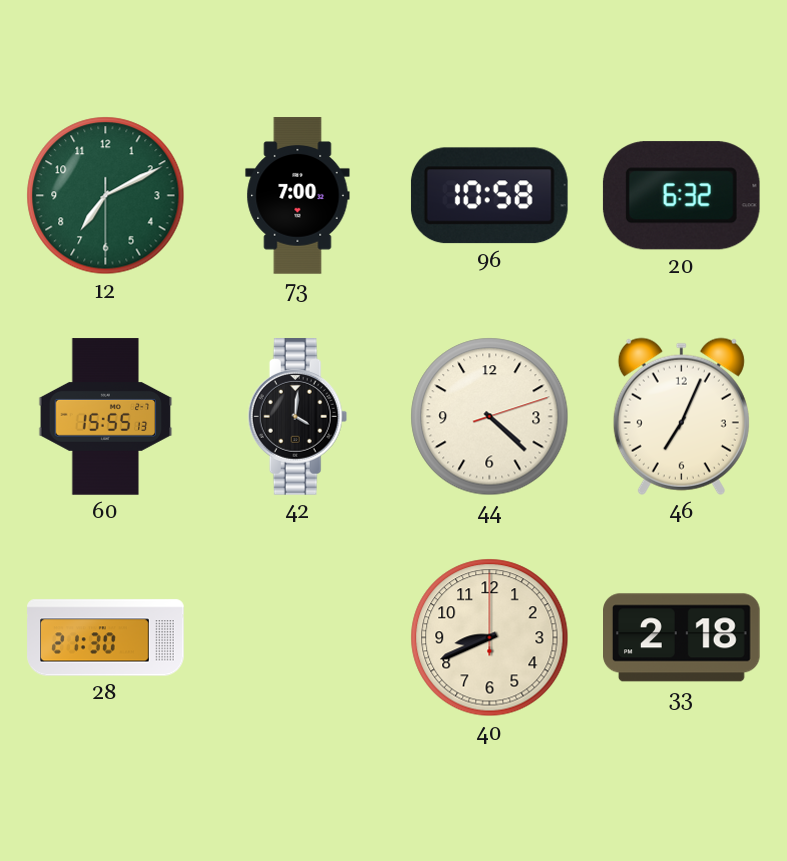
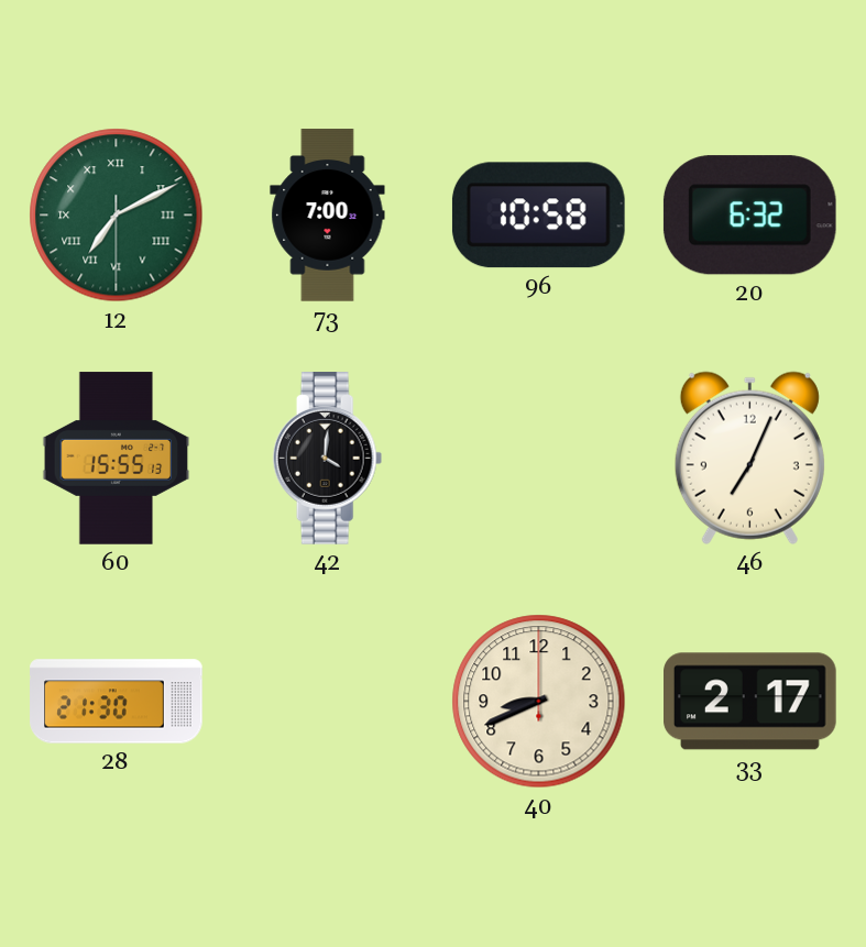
12 numerals: Arabic -> Roman
44: 4:22 -> none
33: 2:18 -> 2:17
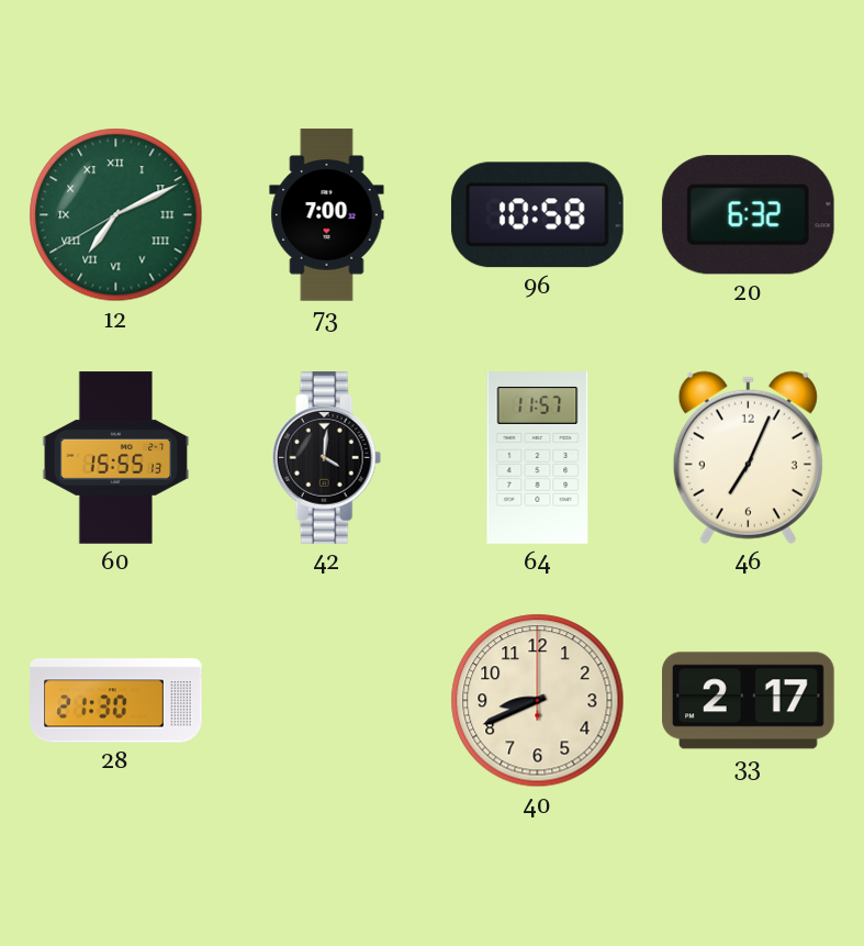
12: 7:10:30 -> 7:10:40
64: none -> 11:57
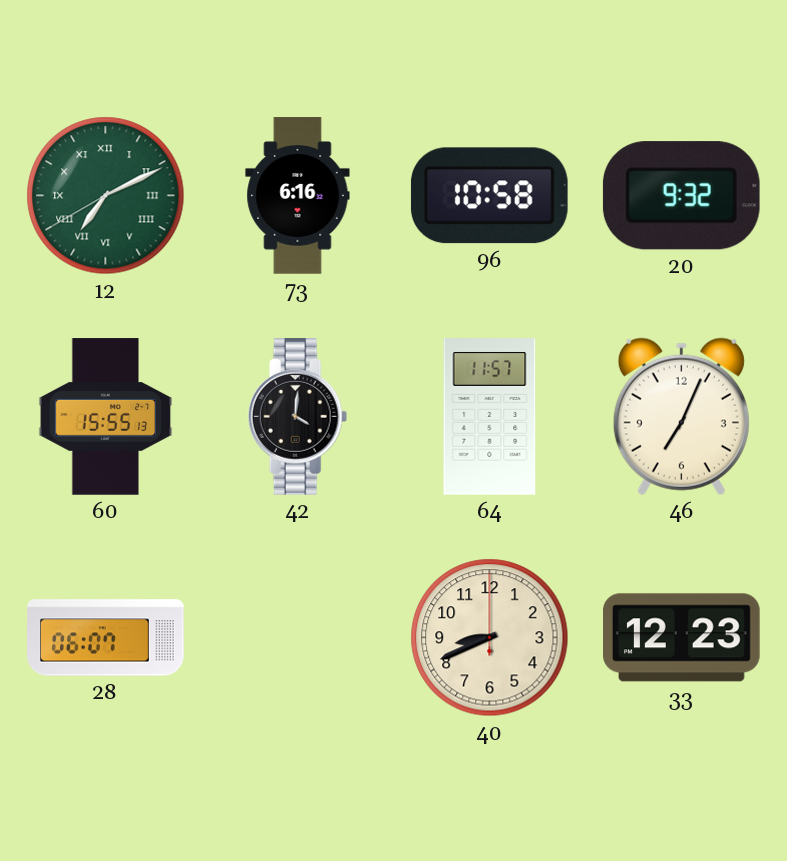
73: 7:00 -> 6:16
20: 6:32 -> 9:32
28: 21:30 -> 06:07
33: 2:17 -> 12:23
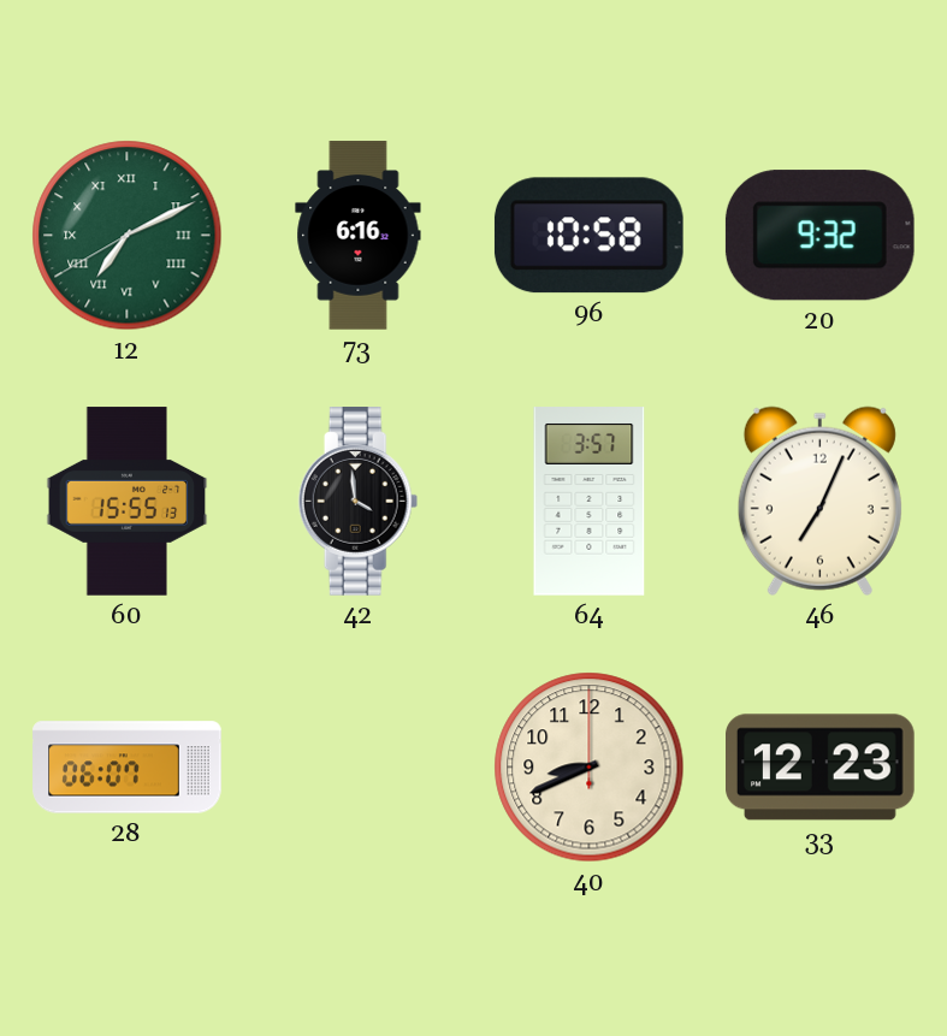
42: 4:01 -> 3:59
64: 11:57 -> 3:57
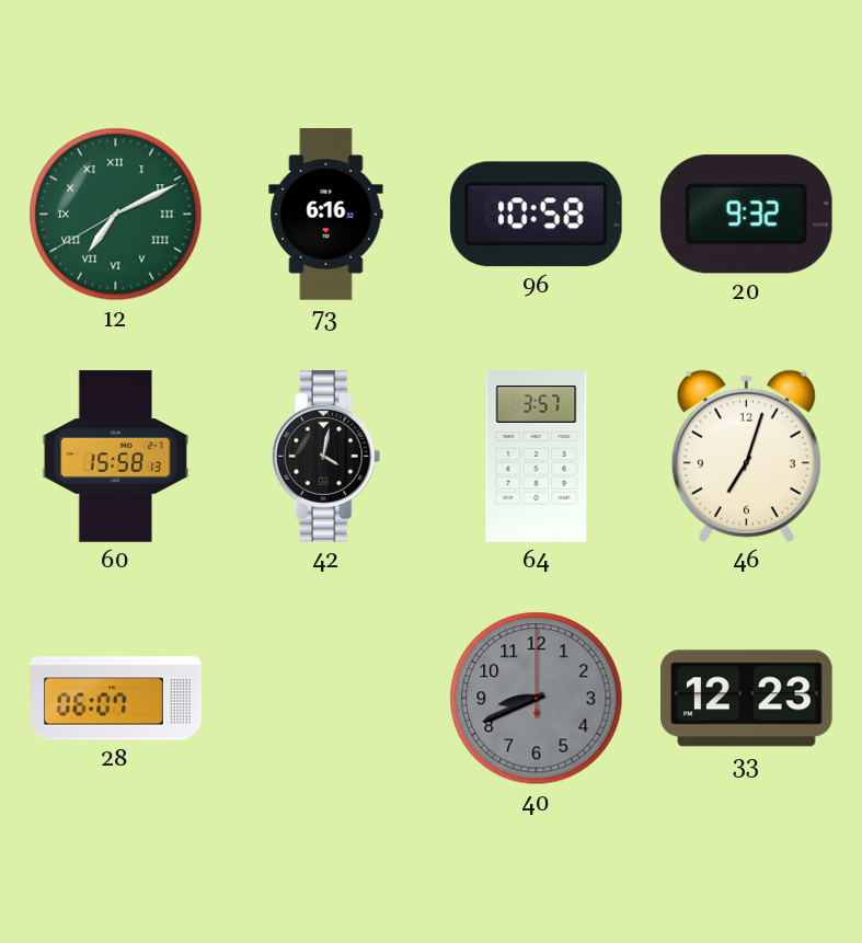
60: 15:55 -> 15:58
42: 3:59 -> 4:02
46: 7:04 -> 7:03
40 dial: cream -> grey
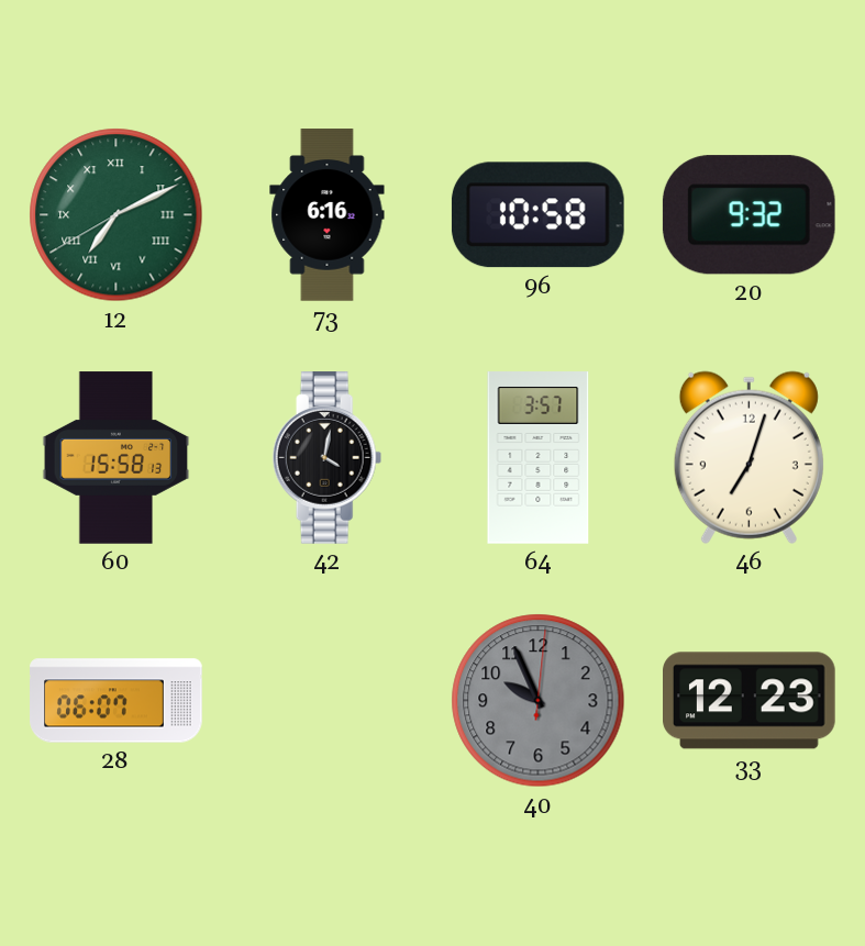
40: 8:41 -> 9:56
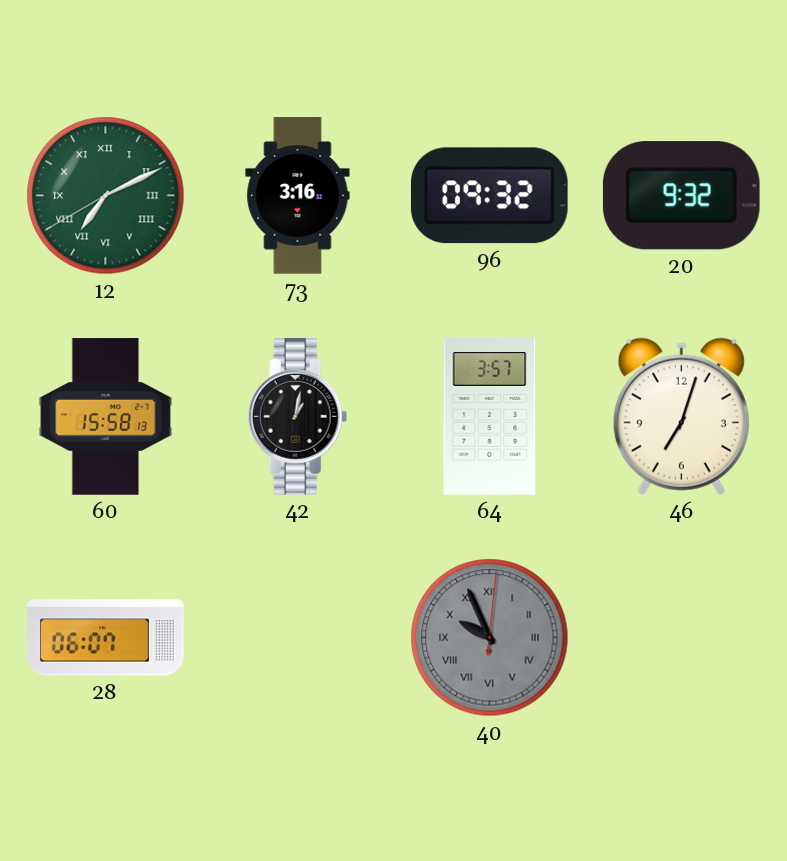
73: 6:16 -> 3:16
96: 10:58 -> 09:32
42: 4:02 -> 1:02
40 numerals: Arabic -> Roman
33: 12:23 -> none
